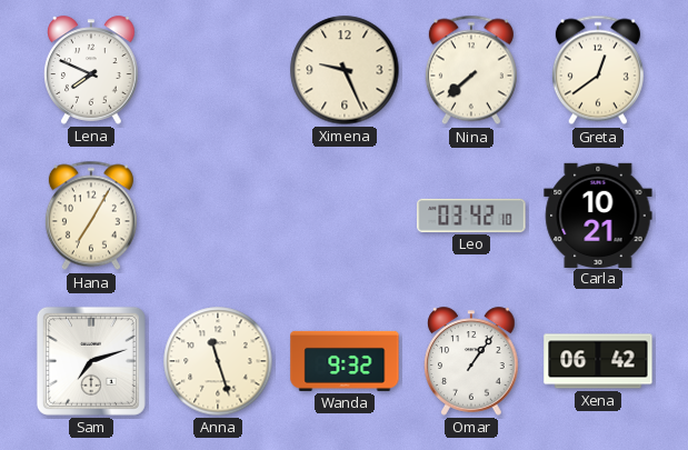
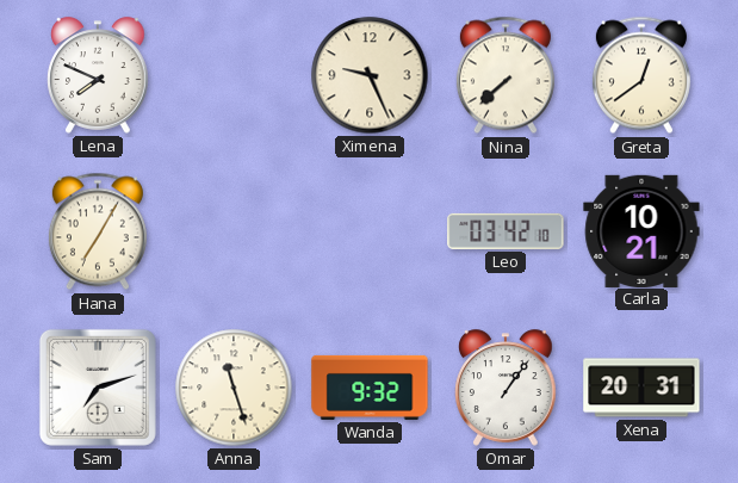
Xena: 06:42 -> 20:31
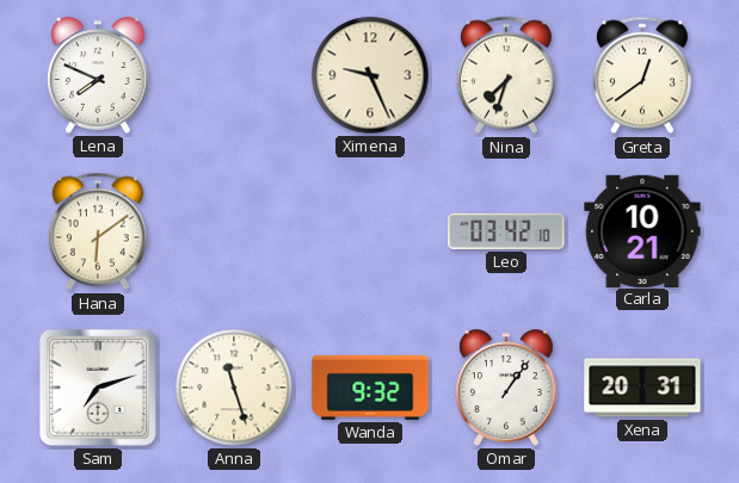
Nina: 7:38 -> 7:33
Hana: 7:05 -> 6:09
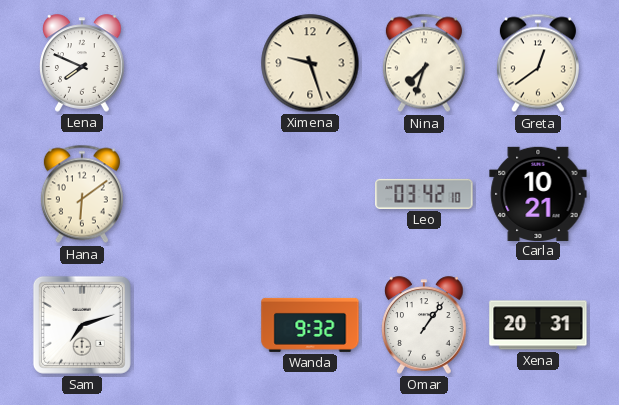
Ximena: 9:26 -> 9:27
Anna: 11:27 -> none
